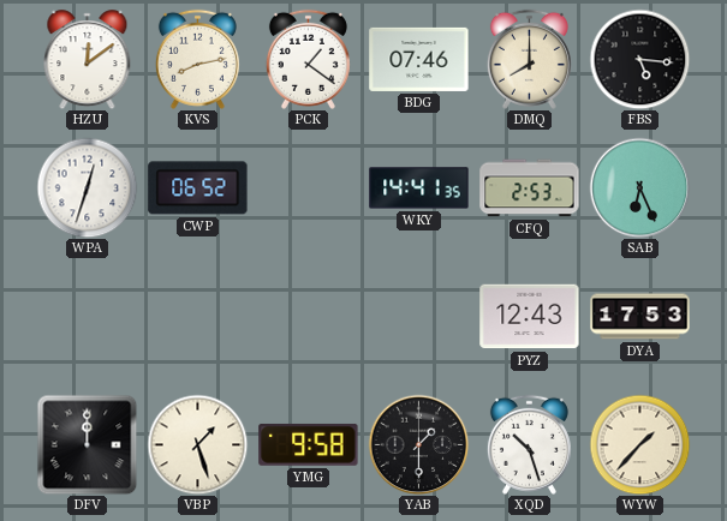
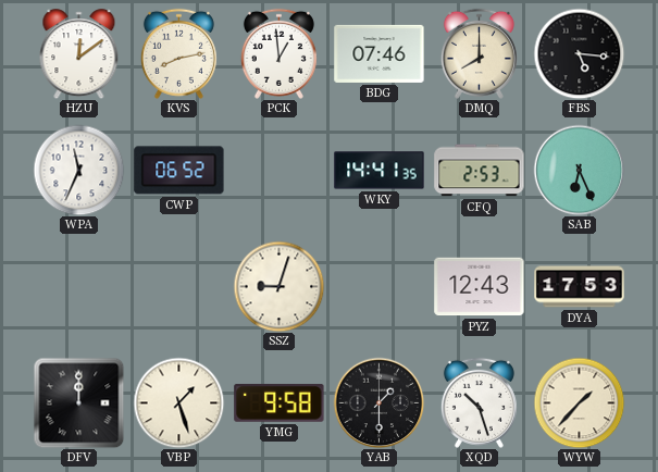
PCK: 1:21 -> 12:59
WPA: 12:33 -> 11:34
SSZ: none -> 9:03
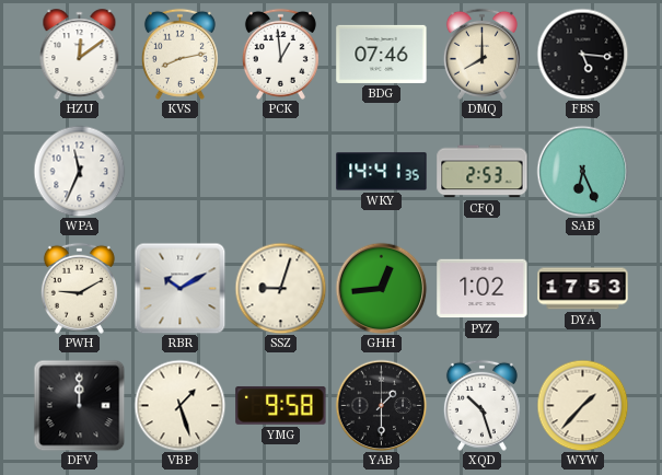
CWP: 06:52 -> none
PWH: none -> 9:10
RBR: none -> 10:10
GHH: none -> 12:44
PYZ: 12:43 -> 1:02
